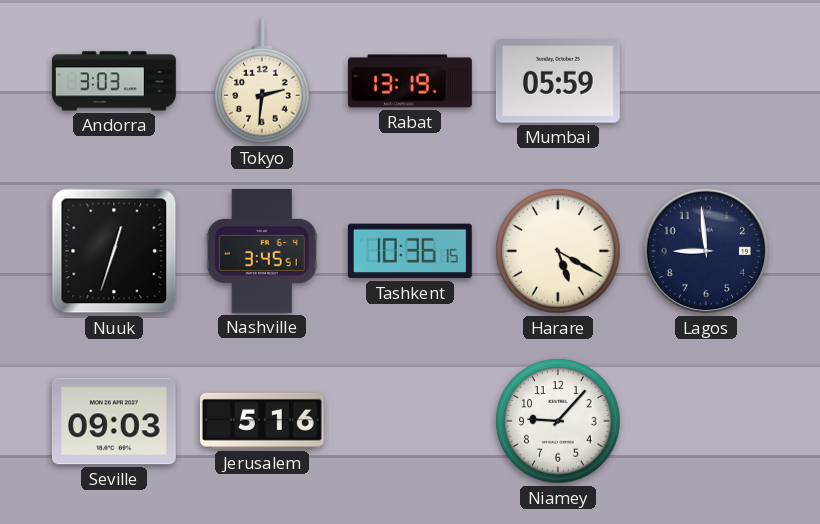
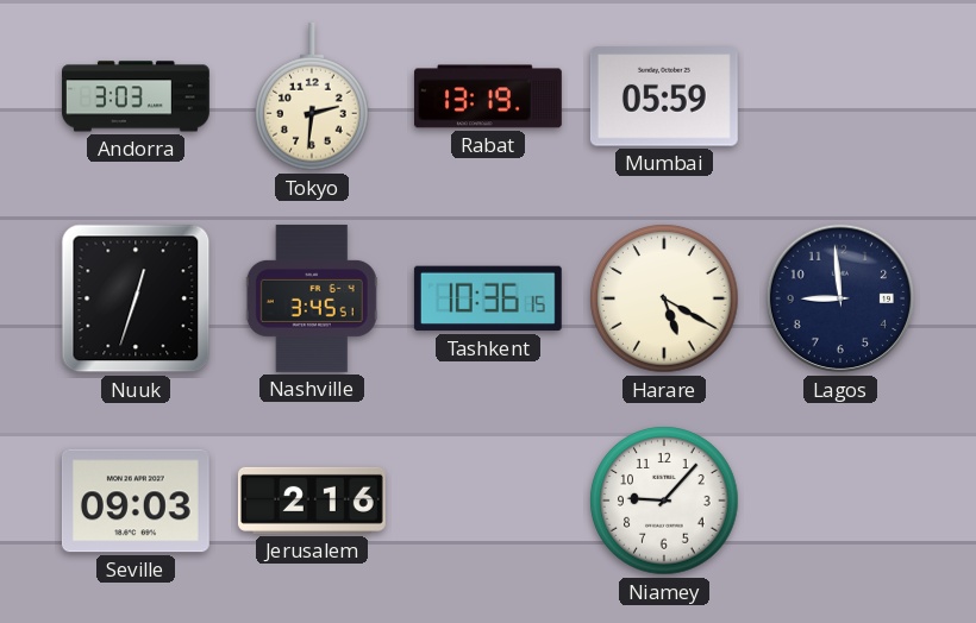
Jerusalem: 5:16 -> 2:16
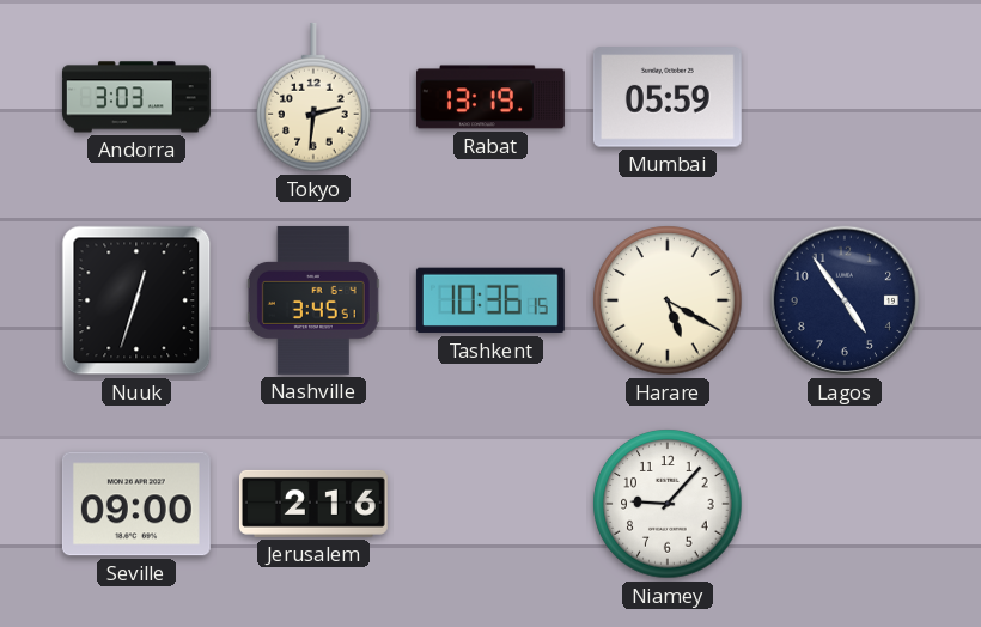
Lagos: 8:59 -> 4:54
Seville: 09:03 -> 09:00
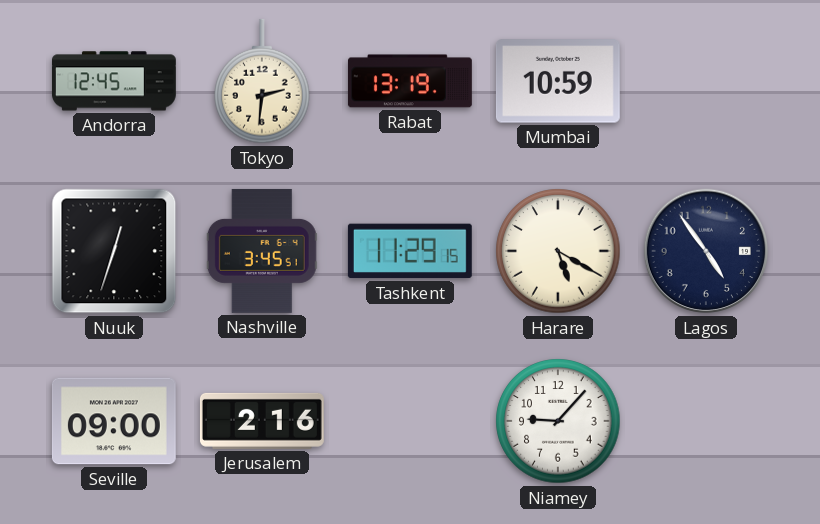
Andorra: 3:03 -> 12:45
Mumbai: 05:59 -> 10:59
Tashkent: 10:36 -> 11:29
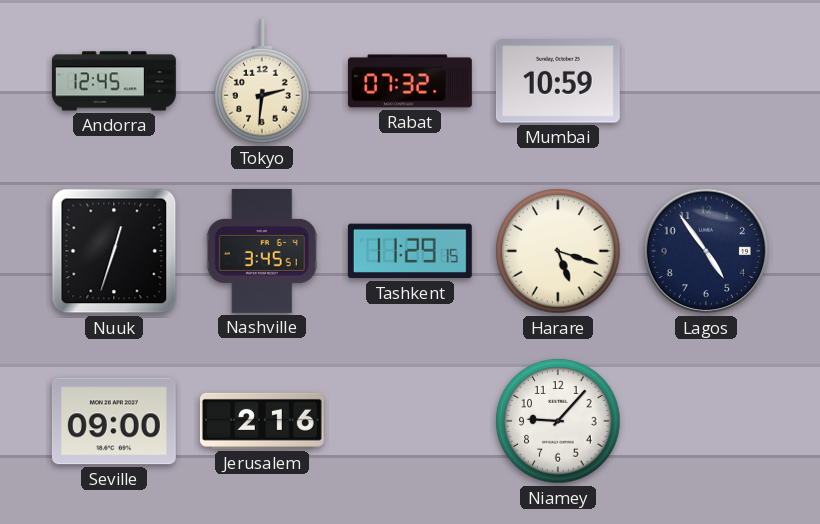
Rabat: 13:19 -> 07:32
Harare: 5:20 -> 5:18
